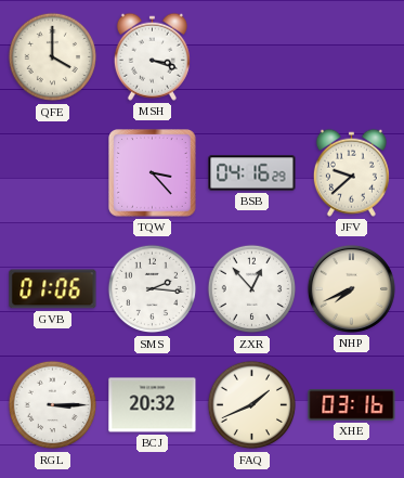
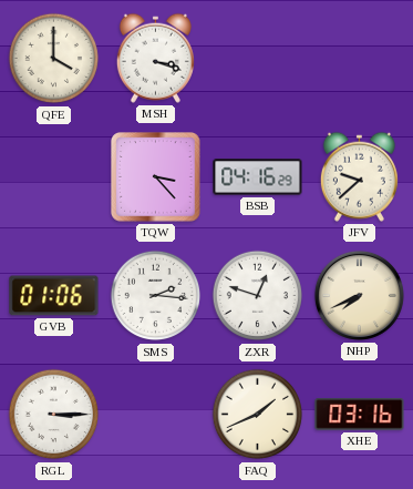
ZXR: 12:53 -> 12:48
BCJ: 20:32 -> none
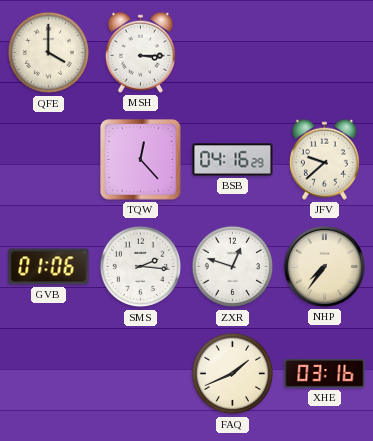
MSH: 3:18 -> 3:15
TQW: 3:23 -> 12:23
NHP: 7:41 -> 7:36
RGL: 3:15 -> none
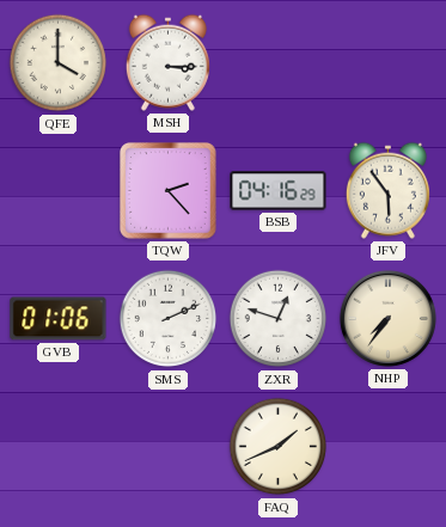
TQW: 12:23 -> 2:23
JFV: 9:38 -> 5:54
SMS: 2:16 -> 2:11
XHE: 03:16 -> none
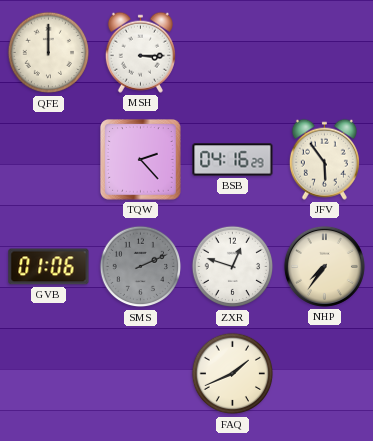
QFE: 4:00 -> 12:00
SMS dial: white -> grey
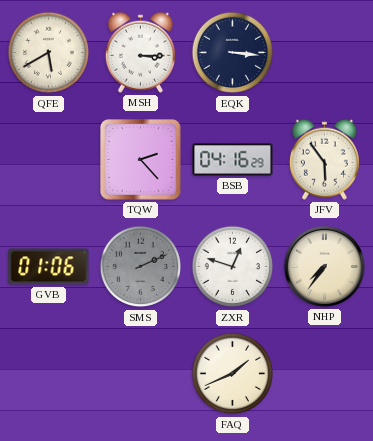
QFE: 12:00 -> 5:40
EQK: none -> 3:16
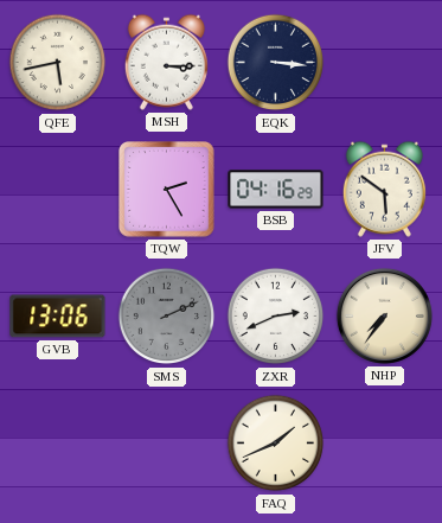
QFE: 5:40 -> 5:43
TQW: 2:23 -> 2:25
JFV: 5:54 -> 5:51
GVB: 01:06 -> 13:06
ZXR: 12:48 -> 2:41
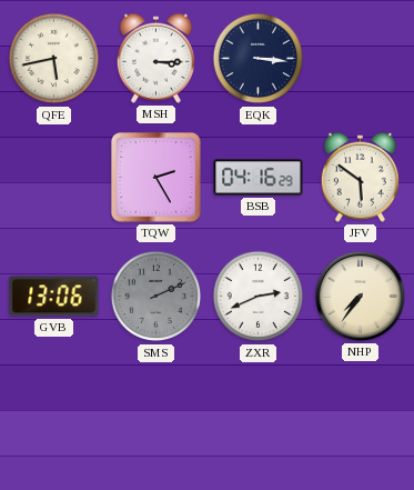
FAQ: 1:41 -> none
